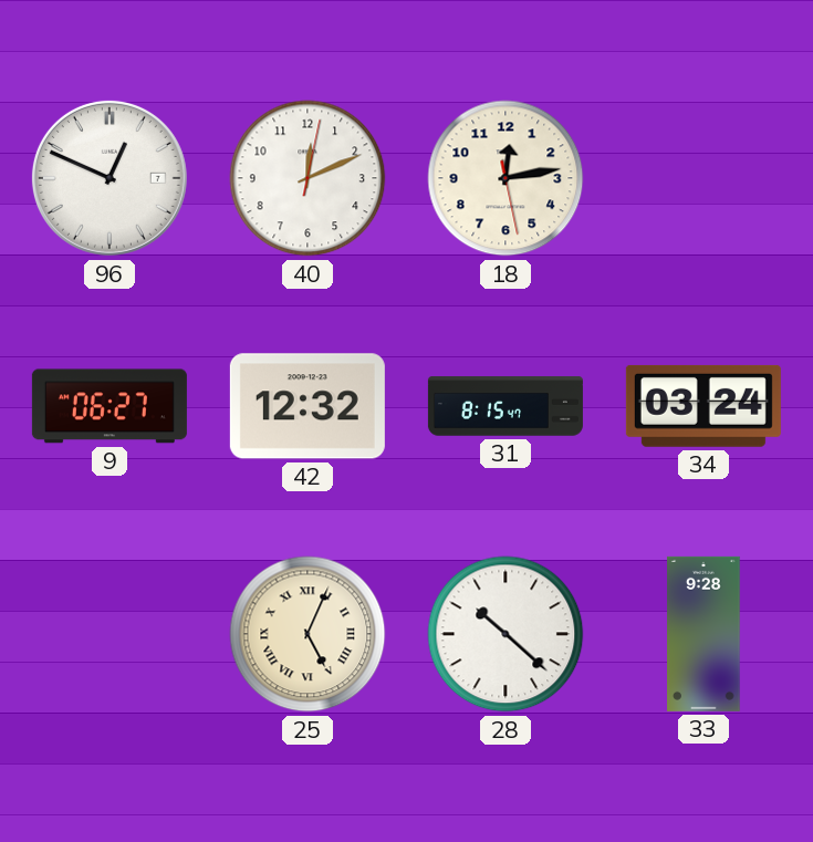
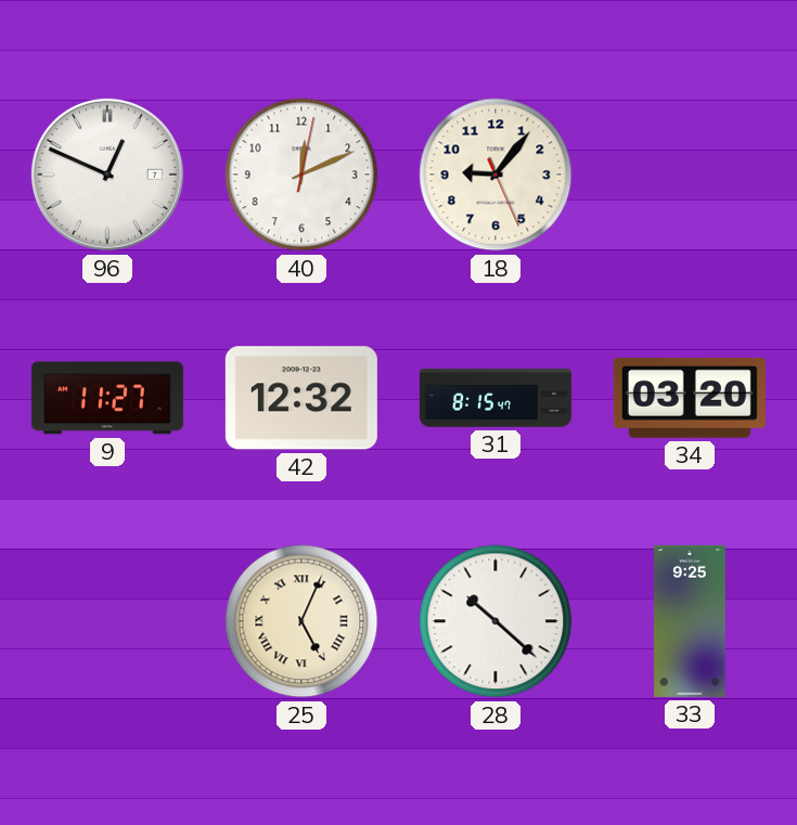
18: 12:13 -> 9:06
9: 06:27 -> 11:27
34: 03:24 -> 03:20
33: 9:28 -> 9:25
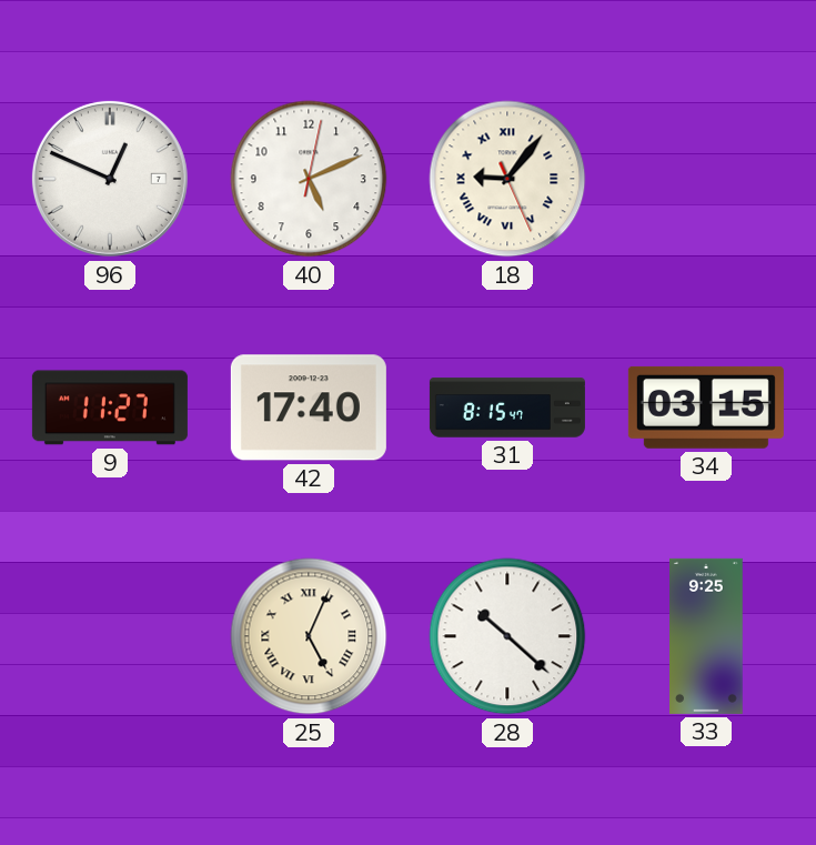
40: 12:11 -> 5:11
18 numerals: Arabic -> Roman
42: 12:32 -> 17:40
34: 03:20 -> 03:15
